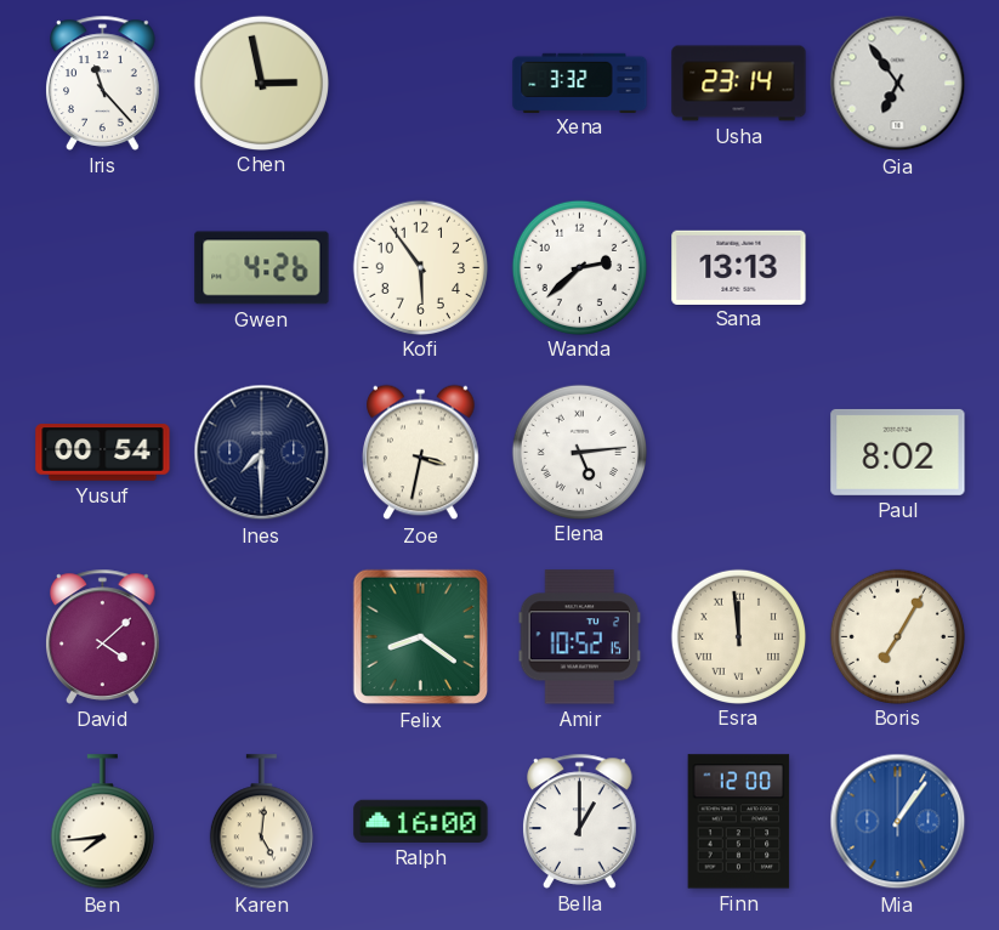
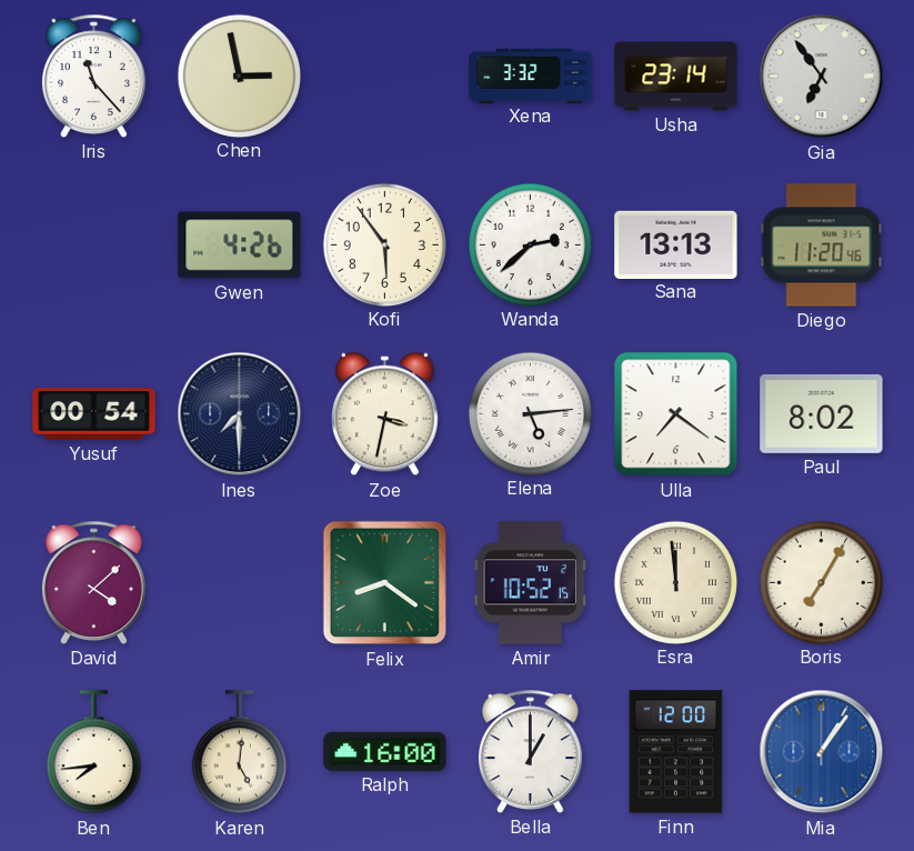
Diego: none -> 11:20
Ulla: none -> 7:21
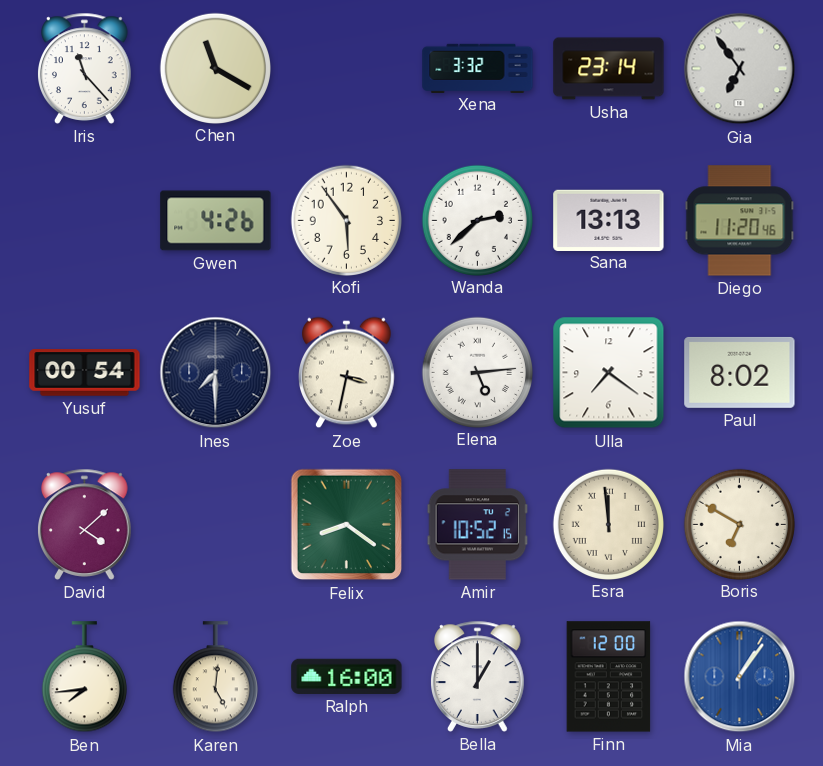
Chen: 2:58 -> 11:20
Boris: 7:05 -> 6:50
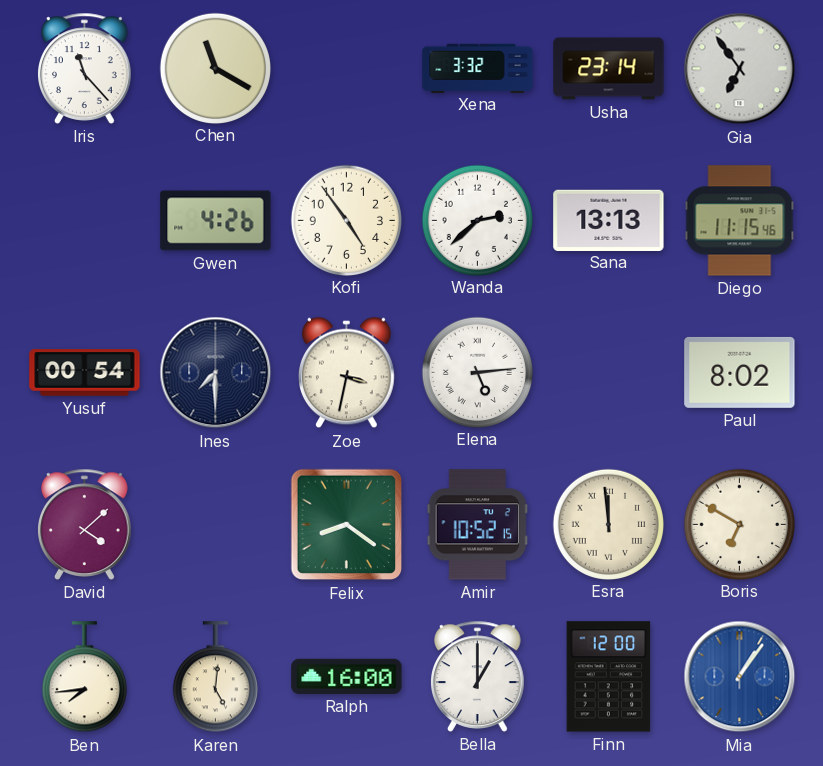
Kofi: 5:54 -> 4:54
Diego: 11:20 -> 11:15
Ulla: 7:21 -> none
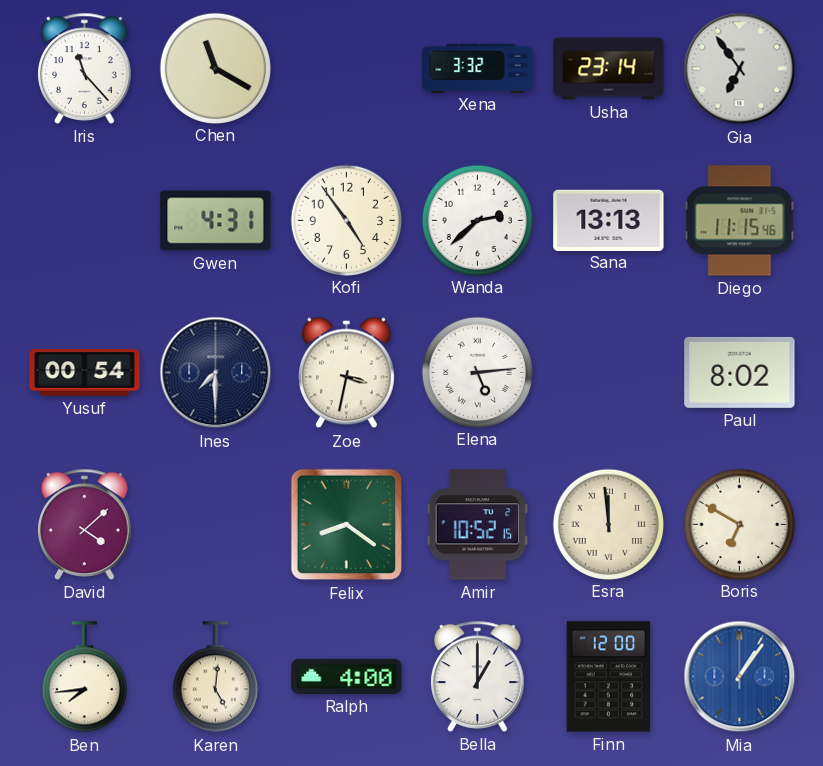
Gwen: 4:26 -> 4:31
Ralph: 16:00 -> 4:00
